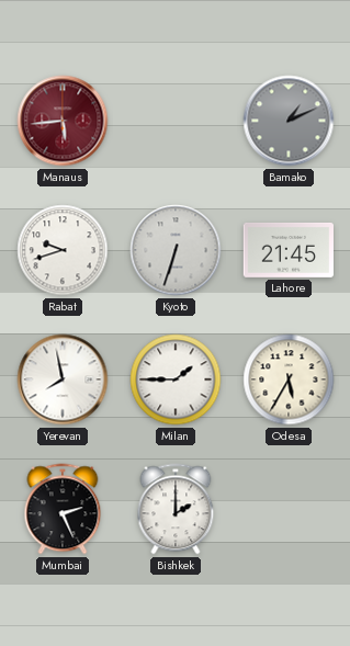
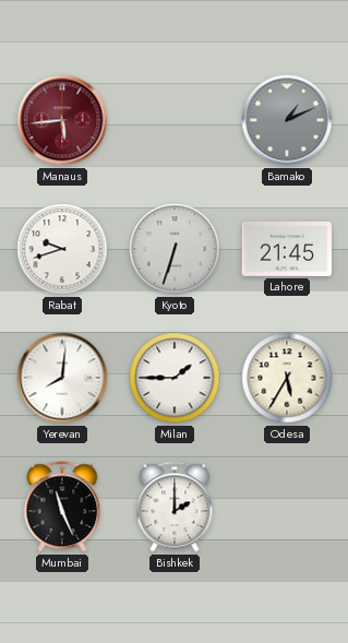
Yerevan: 7:58 -> 8:01
Mumbai: 2:26 -> 11:26
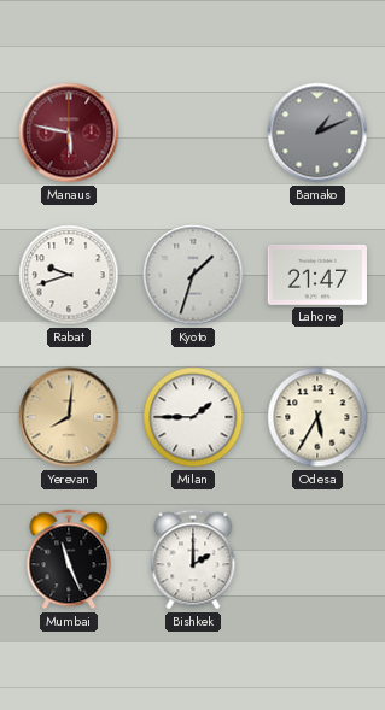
Manaus: 5:44 -> 5:47
Kyoto: 6:33 -> 1:33
Lahore: 21:45 -> 21:47
Yerevan dial: white -> champagne
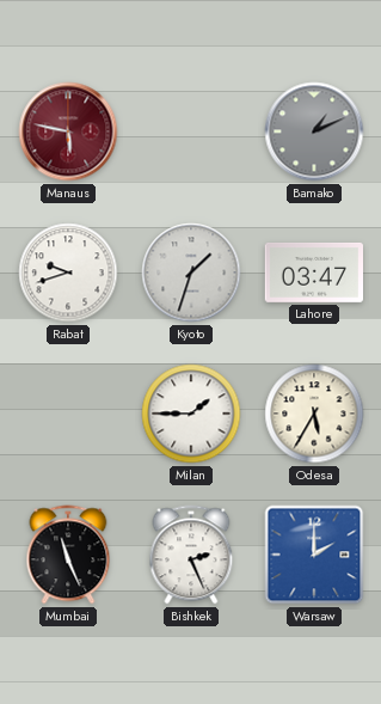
Lahore: 21:47 -> 03:47
Yerevan: 8:01 -> none
Bishkek: 2:00 -> 2:26
Warsaw: none -> 2:00
